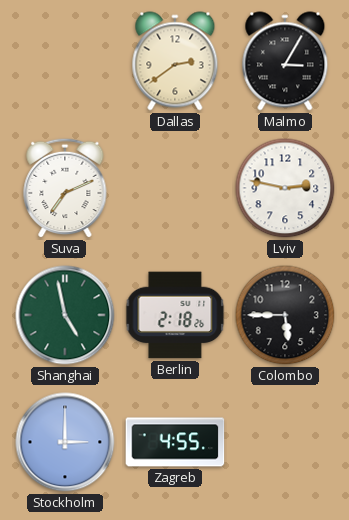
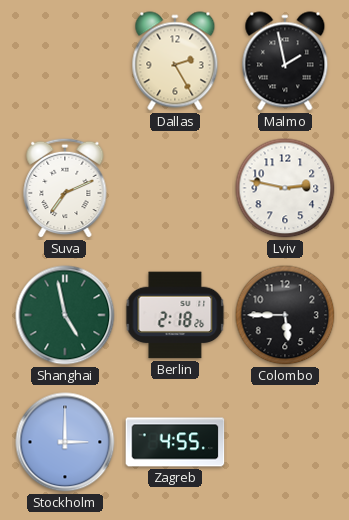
Dallas: 2:39 -> 2:25
Malmo: 3:05 -> 1:58
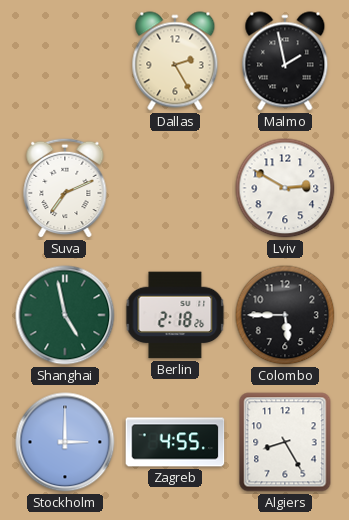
Lviv: 2:47 -> 2:50
Algiers: none -> 8:25
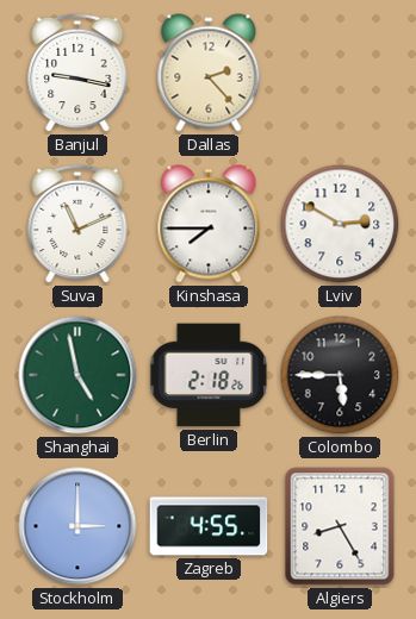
Banjul: none -> 9:17
Dallas: 2:25 -> 2:23
Malmo: 1:58 -> none
Suva: 7:11 -> 11:11
Kinshasa: none -> 7:45
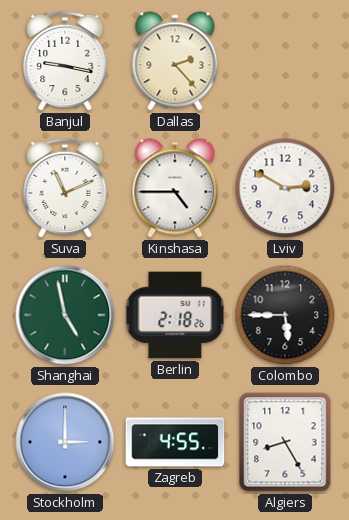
Kinshasa: 7:45 -> 4:45
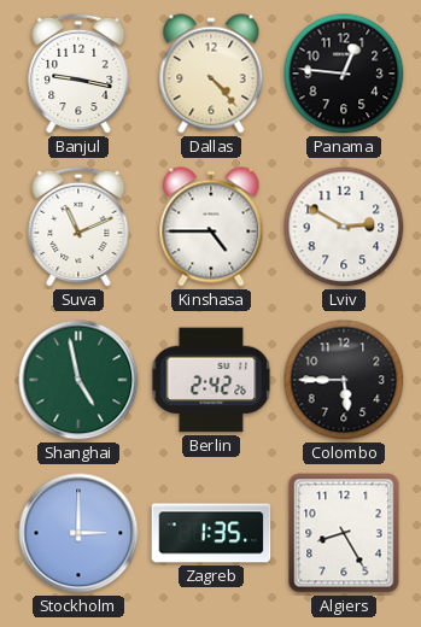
Dallas: 2:23 -> 4:23
Panama: none -> 12:46
Berlin: 2:18 -> 2:42
Zagreb: 4:55 -> 1:35
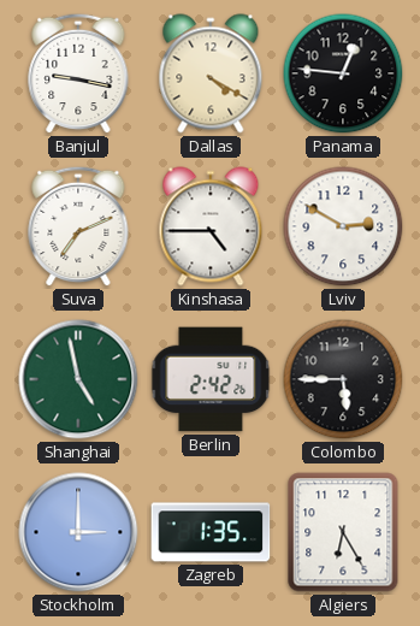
Dallas: 4:23 -> 4:20
Suva: 11:11 -> 7:11
Algiers: 8:25 -> 6:25
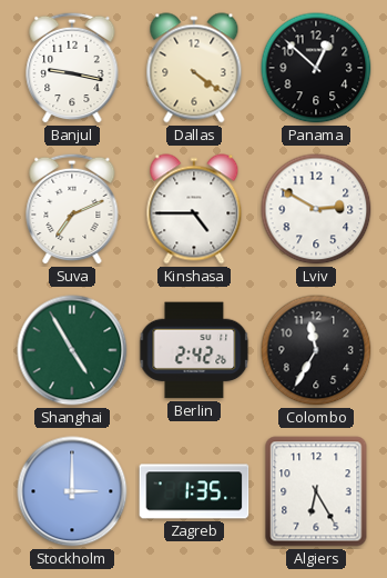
Dallas: 4:20 -> 4:21
Panama: 12:46 -> 12:52
Shanghai: 4:58 -> 4:55
Colombo: 5:45 -> 11:35
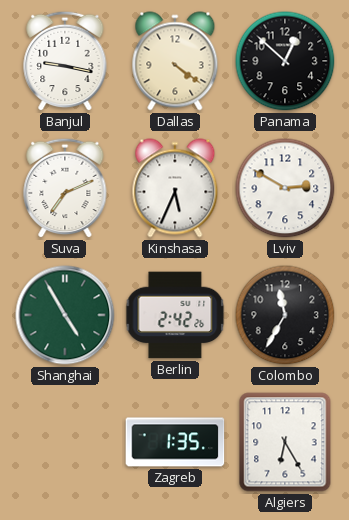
Kinshasa: 4:45 -> 5:34
Stockholm: 3:00 -> none
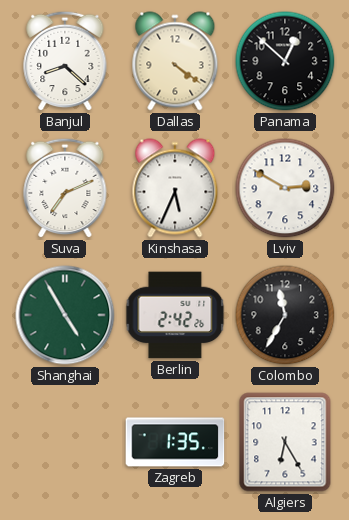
Banjul: 9:17 -> 8:22
